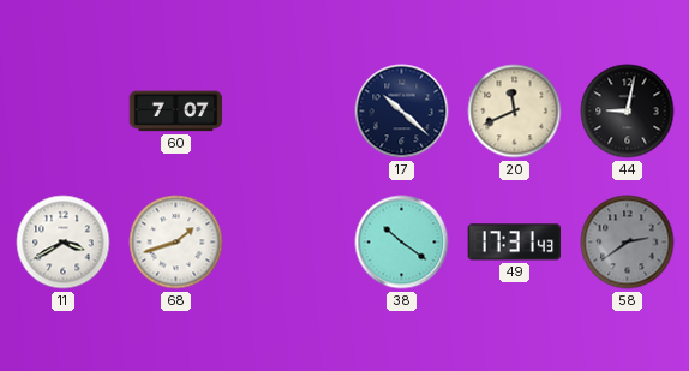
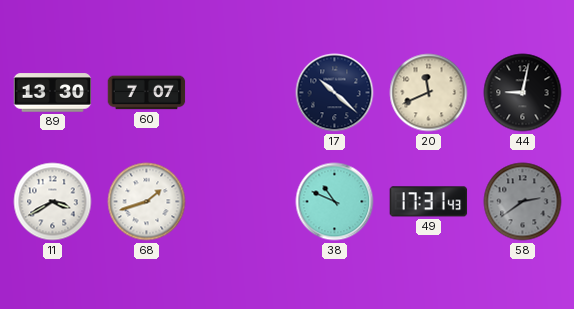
89: none -> 13:30
38: 10:21 -> 10:49
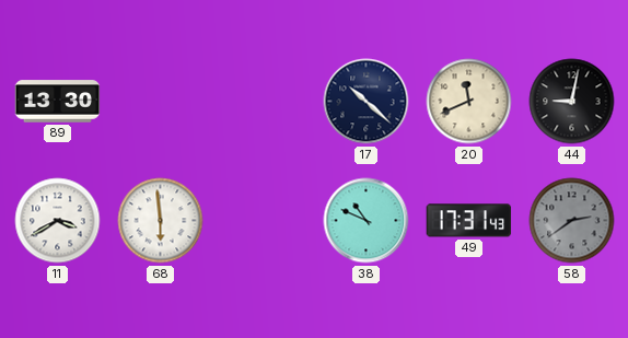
60: 7:07 -> none
68: 1:42 -> 5:59
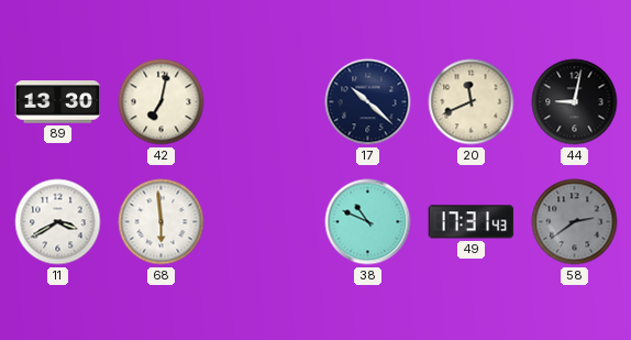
42: none -> 7:02
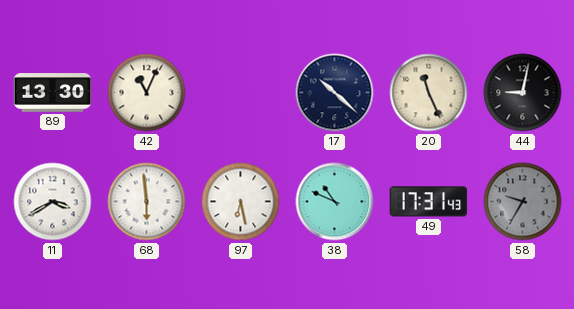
42: 7:02 -> 11:04
20: 11:41 -> 11:26
97: none -> 6:28
58: 2:39 -> 9:35
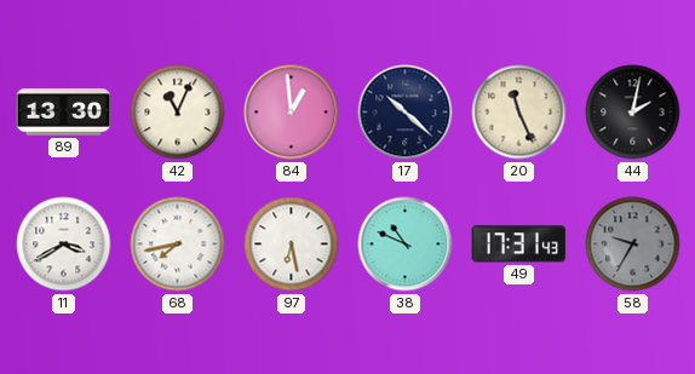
84: none -> 12:59
44: 9:02 -> 2:02
68: 5:59 -> 7:43
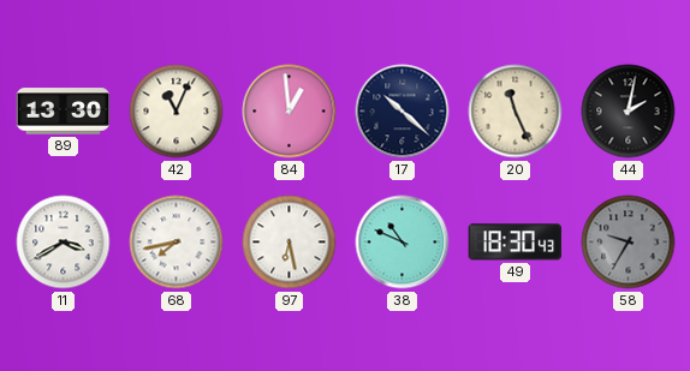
49: 17:31 -> 18:30
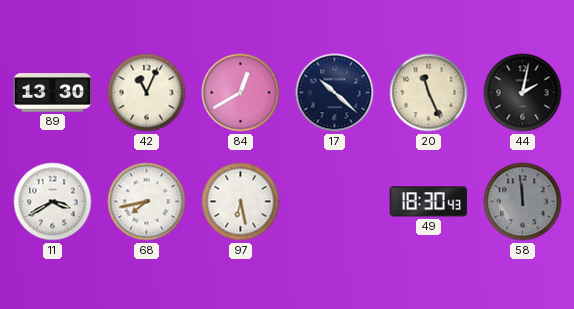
84: 12:59 -> 12:40
38: 10:49 -> none
58: 9:35 -> 11:59
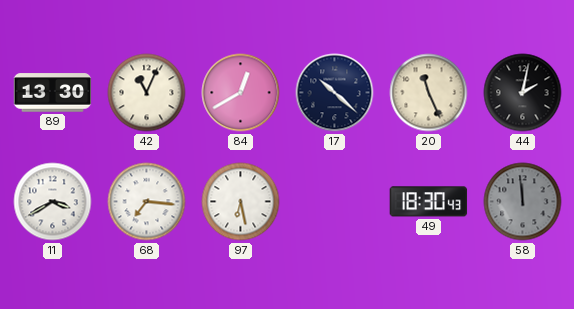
68: 7:43 -> 7:16
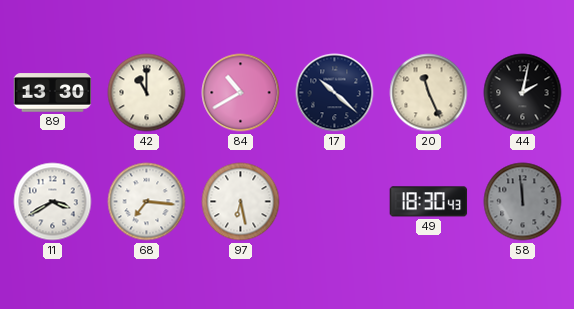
42: 11:04 -> 11:00
84: 12:40 -> 10:40
